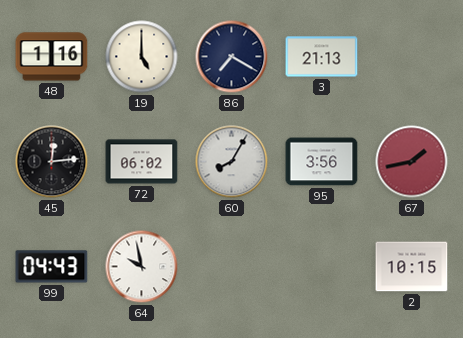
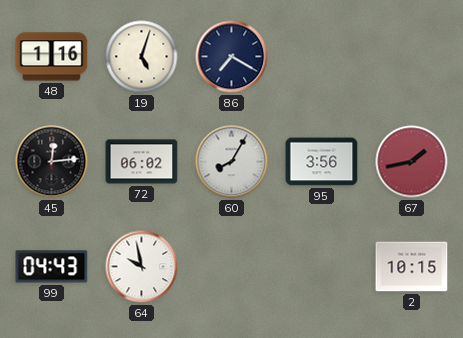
19: 5:00 -> 5:03
3: 21:13 -> none
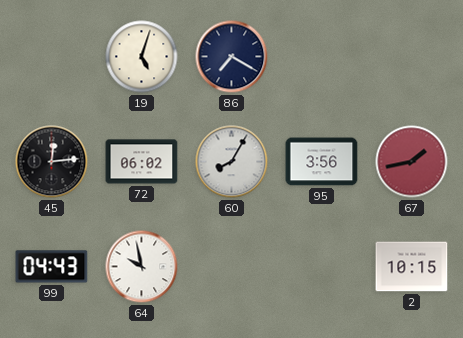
48: 1:16 -> none
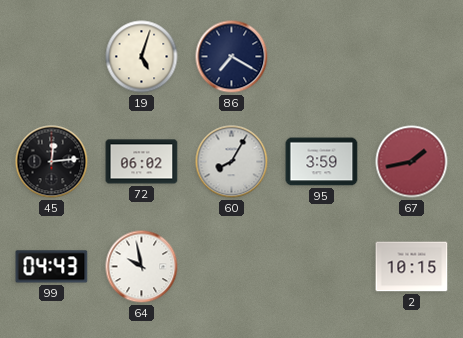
95: 3:56 -> 3:59
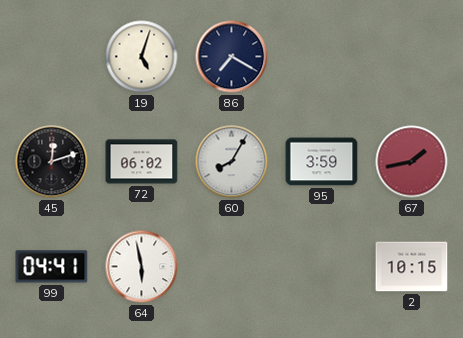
45: 12:14 -> 12:12
99: 04:43 -> 04:41
64: 9:58 -> 5:58
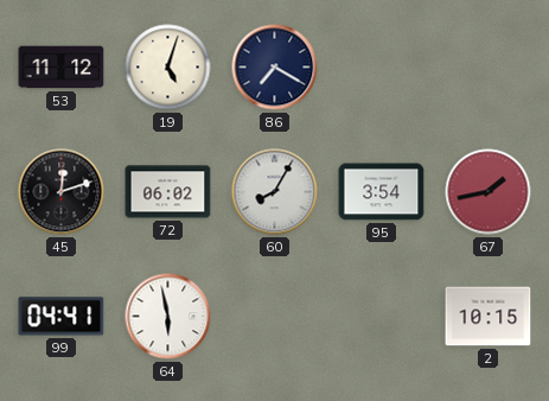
53: none -> 11:12
95: 3:59 -> 3:54
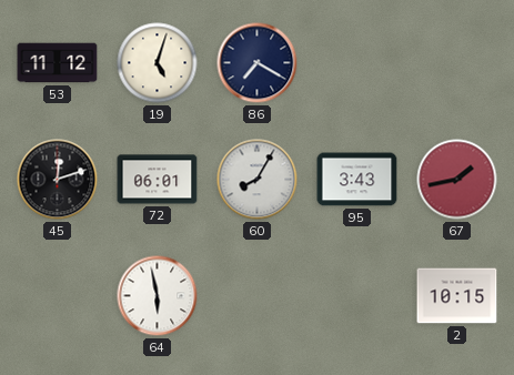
72: 06:02 -> 06:01
95: 3:54 -> 3:43
99: 04:41 -> none
